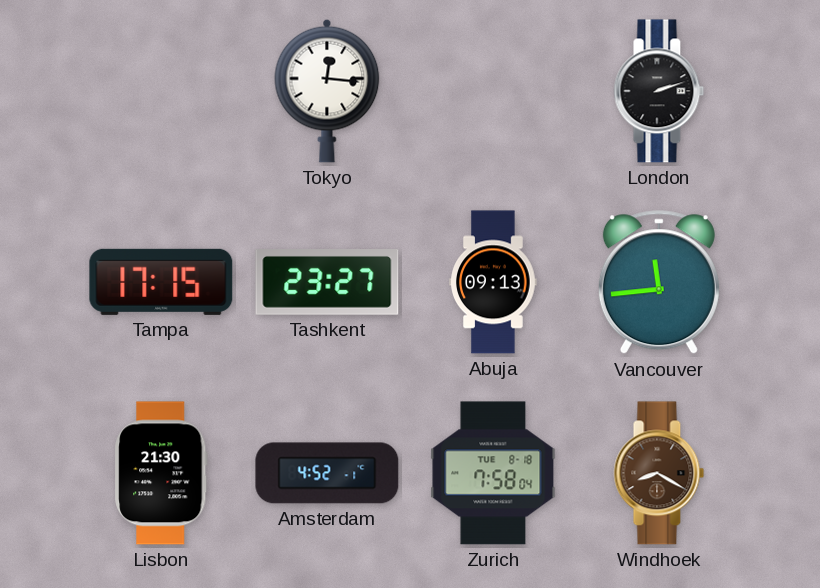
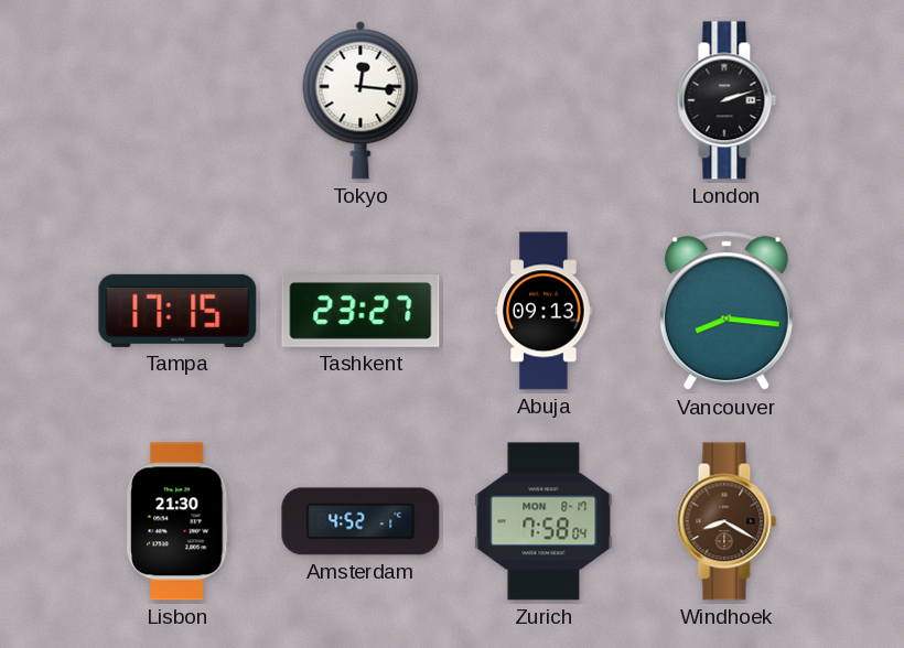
Vancouver: 11:44 -> 8:16
Zurich date: TUE 8-18 -> MON 8-17
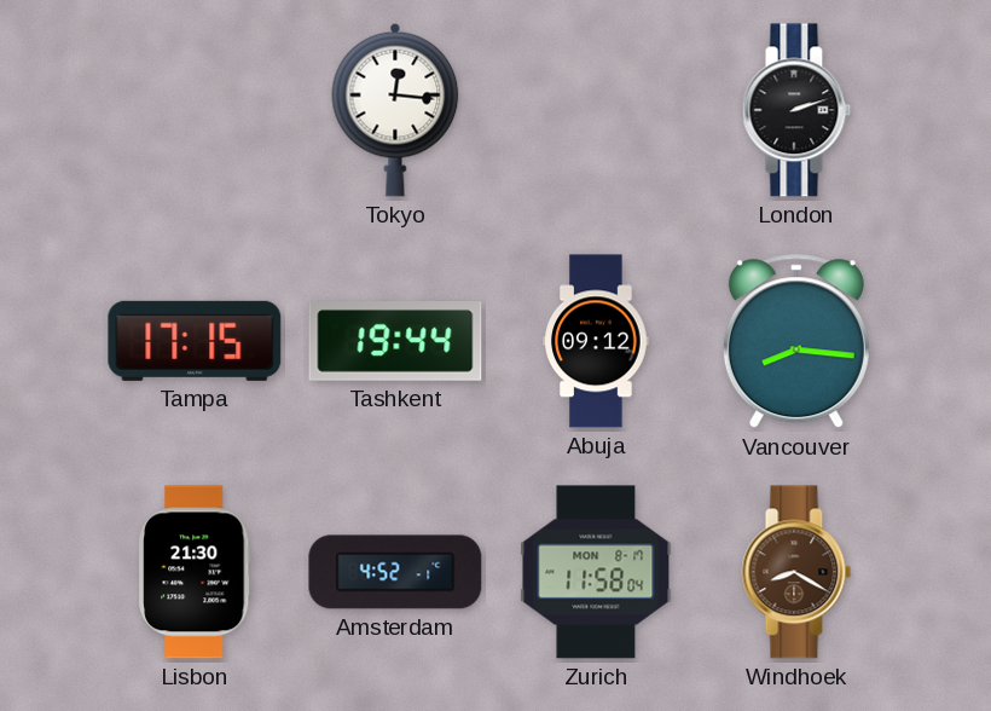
Tashkent: 23:27 -> 19:44
Abuja: 09:13 -> 09:12
Zurich: 7:58 -> 11:58
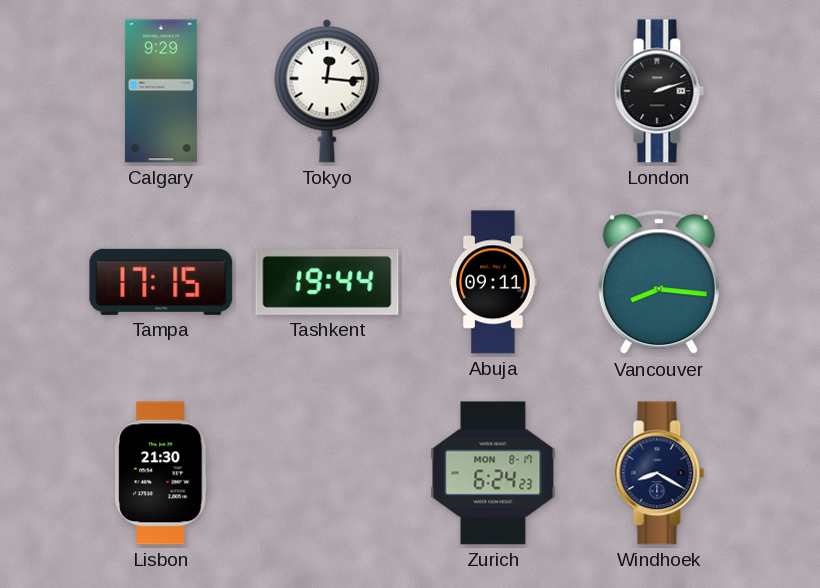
Calgary: none -> 9:29
Abuja: 09:12 -> 09:11
Amsterdam: 4:52 -> none
Zurich: 11:58 -> 6:24
Windhoek dial: brown -> navy
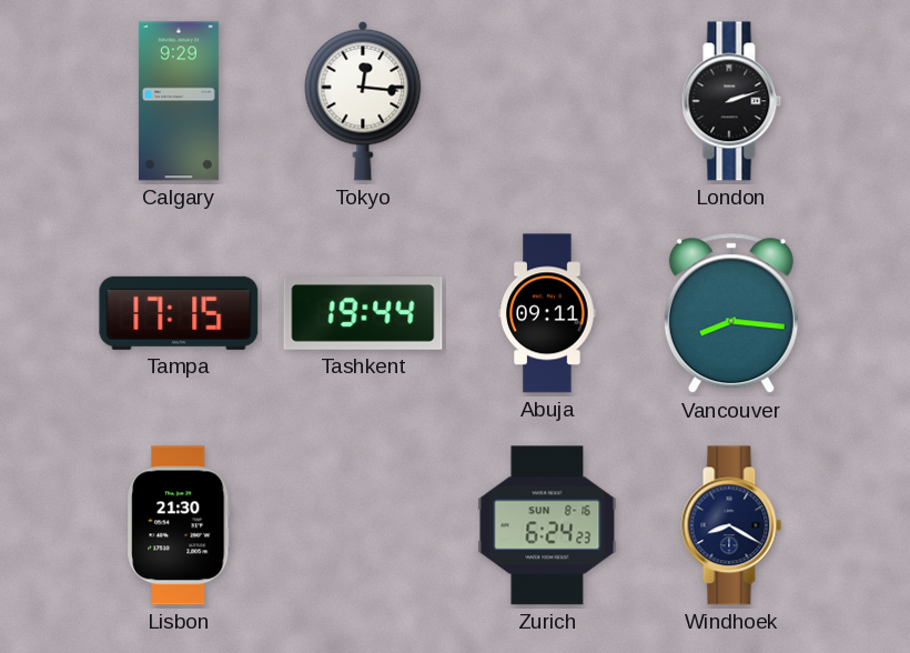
Zurich date: MON 8-17 -> SUN 8-16
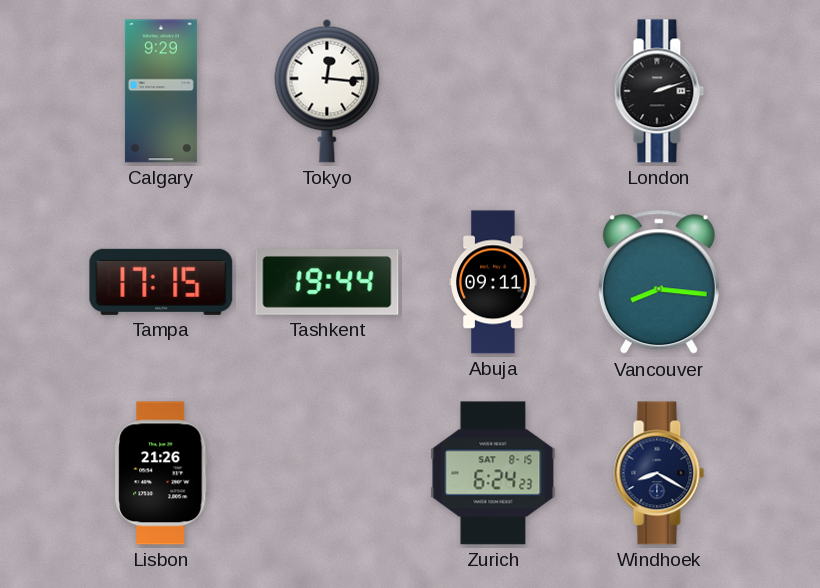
Lisbon: 21:30 -> 21:26
Zurich date: SUN 8-16 -> SAT 8-15
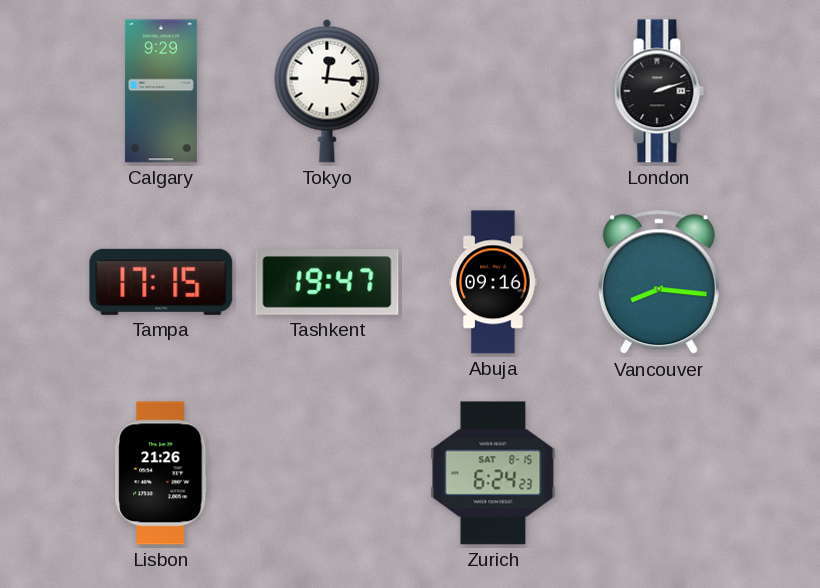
Tashkent: 19:44 -> 19:47
Abuja: 09:11 -> 09:16
Windhoek: 8:20 -> none
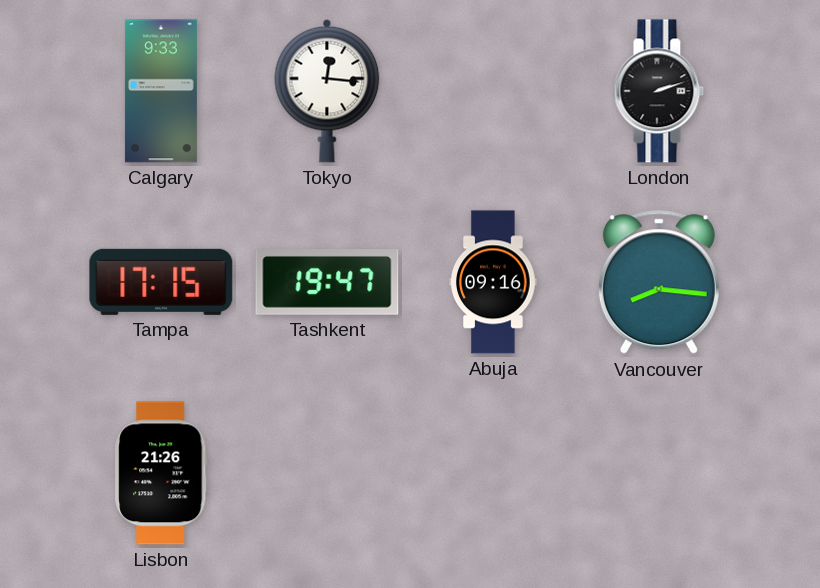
Calgary: 9:29 -> 9:33
Zurich: 6:24 -> none
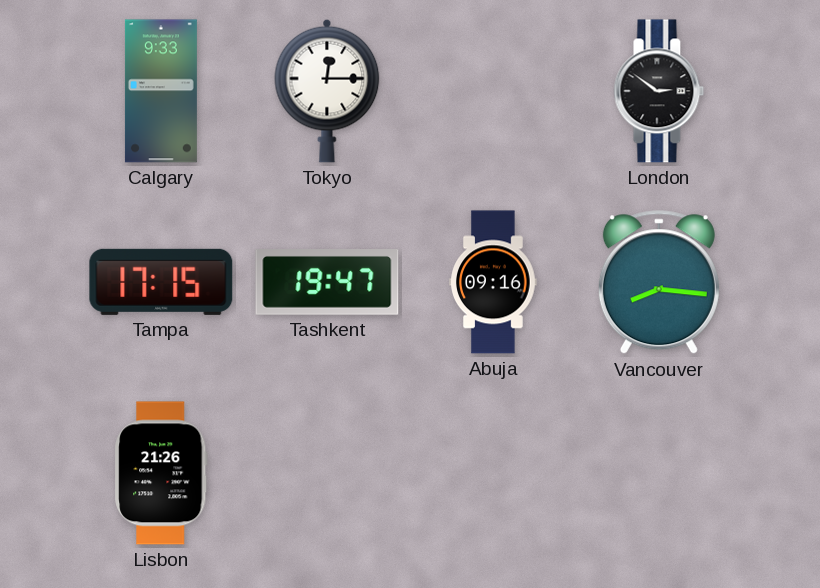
Tokyo: 12:16 -> 12:15
London: 2:12 -> 2:51
